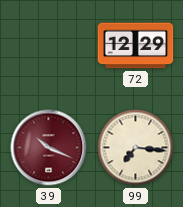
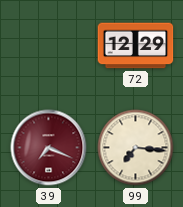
39: 10:19 -> 7:19
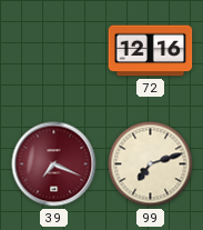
72: 12:29 -> 12:16
99: 7:16 -> 7:12
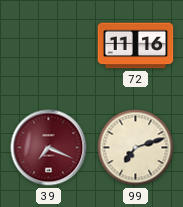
72: 12:16 -> 11:16
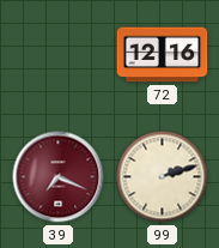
72: 11:16 -> 12:16
99: 7:12 -> 2:12
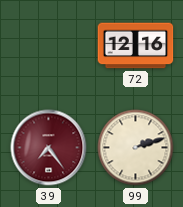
39: 7:19 -> 7:24
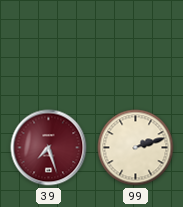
72: 12:16 -> none
39: 7:24 -> 7:27
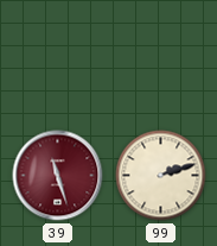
39: 7:27 -> 11:27
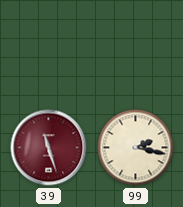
99: 2:12 -> 2:17
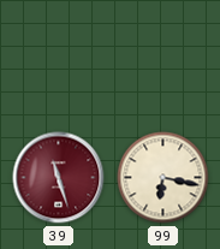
99: 2:17 -> 6:17
